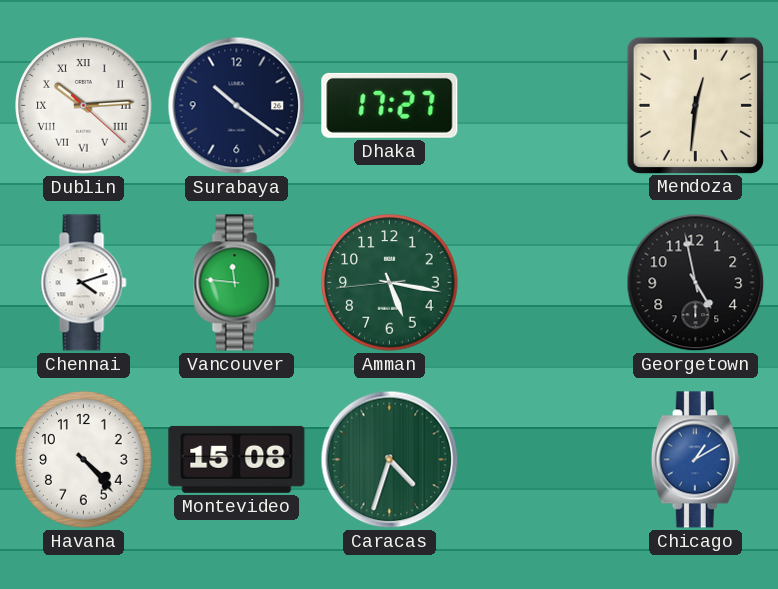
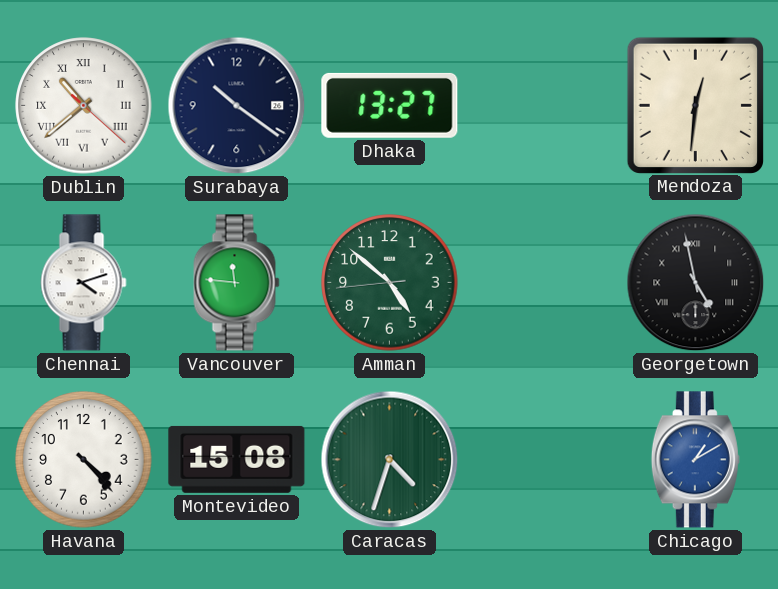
Dublin: 10:14 -> 10:38
Dhaka: 17:27 -> 13:27
Amman: 5:16 -> 4:51
Georgetown numerals: Arabic -> Roman
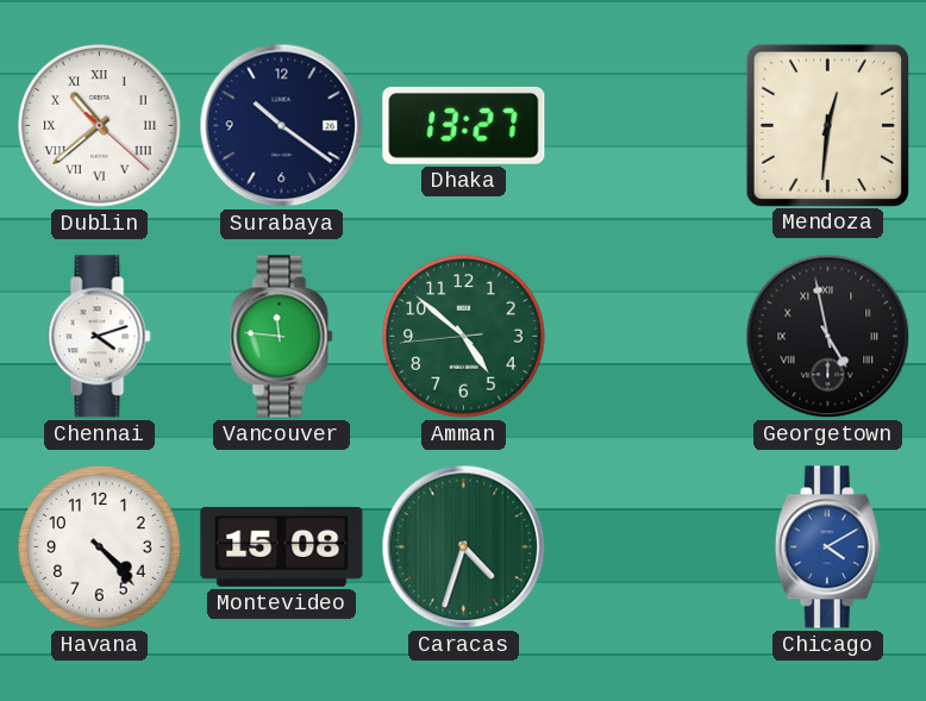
Chicago: 1:10 -> 4:10
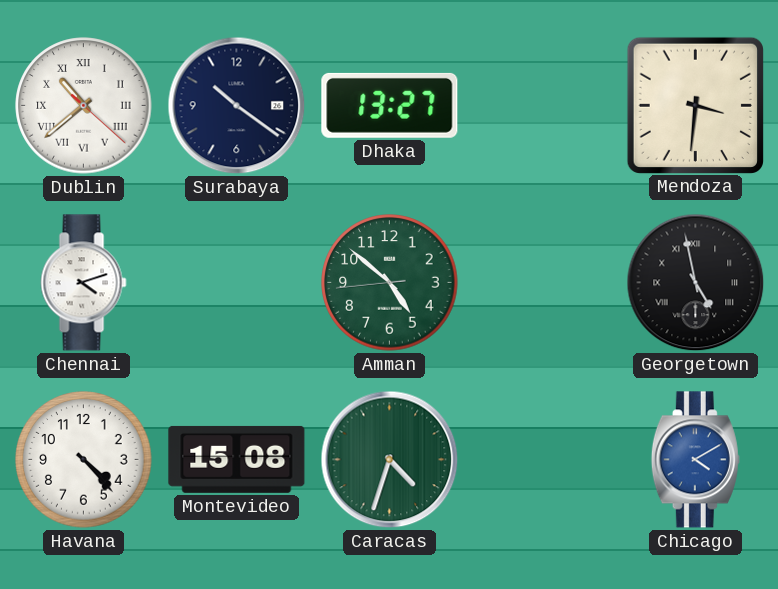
Mendoza: 12:31 -> 3:31
Vancouver: 11:46 -> none
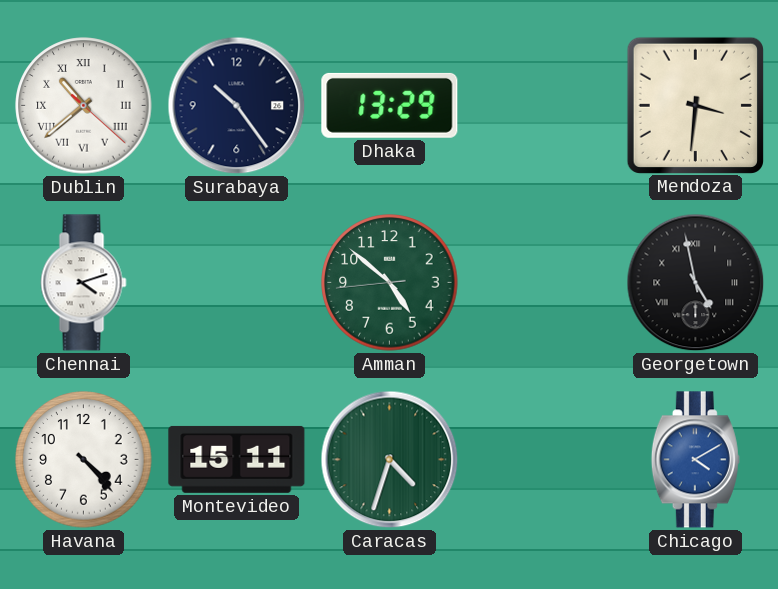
Surabaya: 10:21 -> 10:24
Dhaka: 13:27 -> 13:29
Montevideo: 15:08 -> 15:11
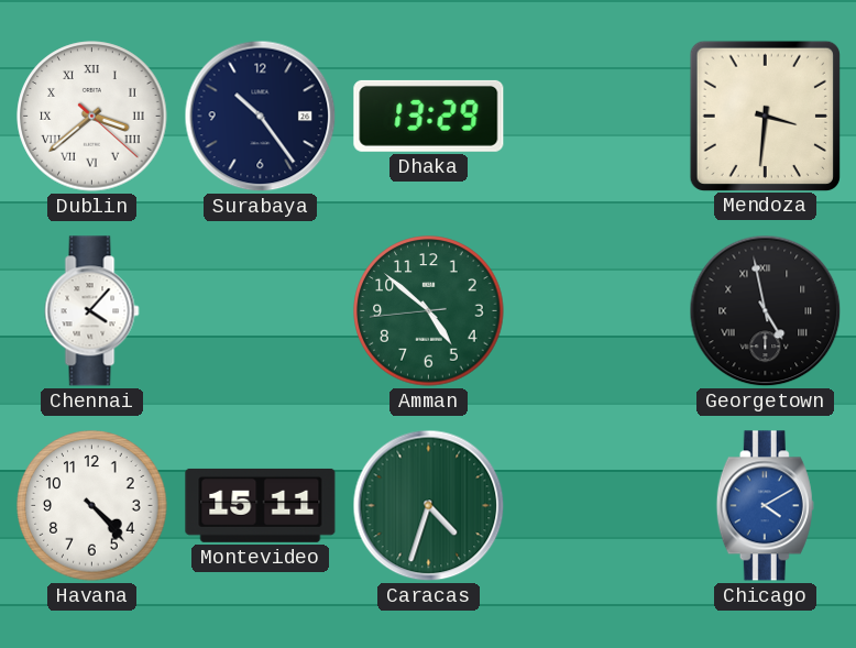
Dublin: 10:38 -> 3:38
Chennai: 4:12 -> 4:07
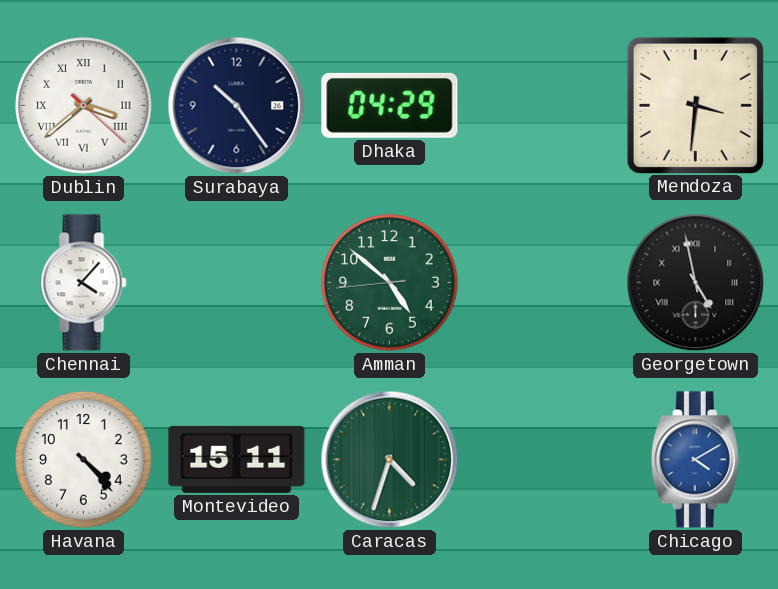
Dhaka: 13:29 -> 04:29
